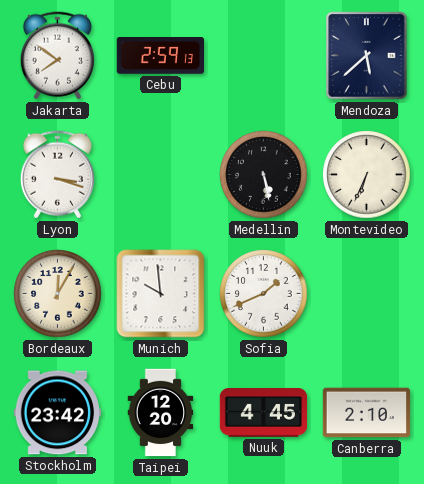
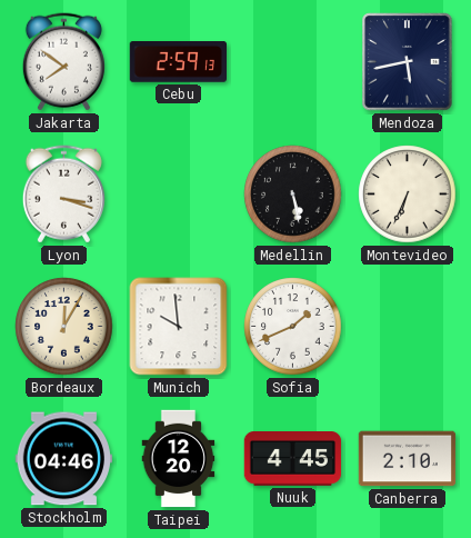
Mendoza: 5:38 -> 5:43
Stockholm: 23:42 -> 04:46
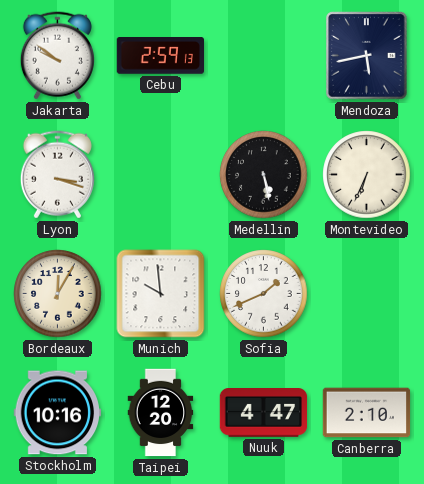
Jakarta: 7:51 -> 9:51
Stockholm: 04:46 -> 10:16
Nuuk: 4:45 -> 4:47
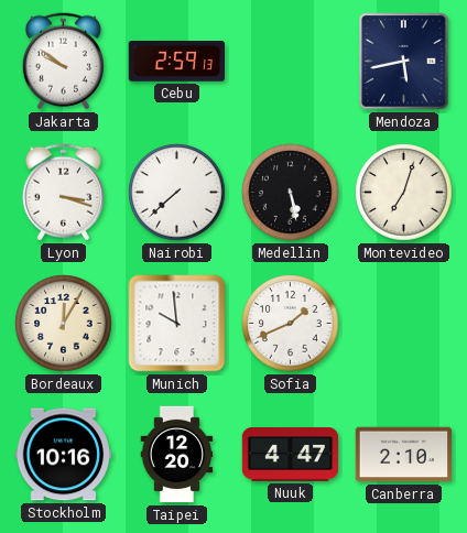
Nairobi: none -> 7:38
Montevideo: 6:34 -> 7:03
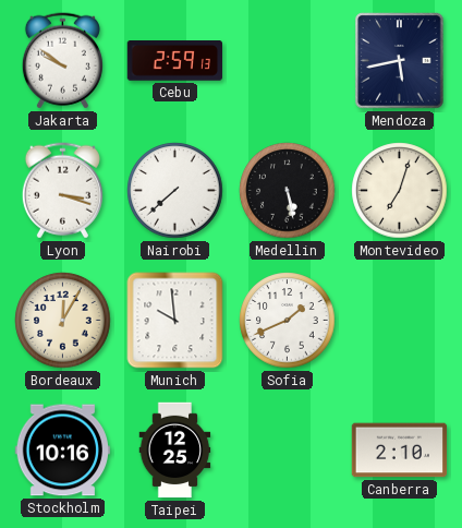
Taipei: 12:20 -> 12:25
Nuuk: 4:47 -> none
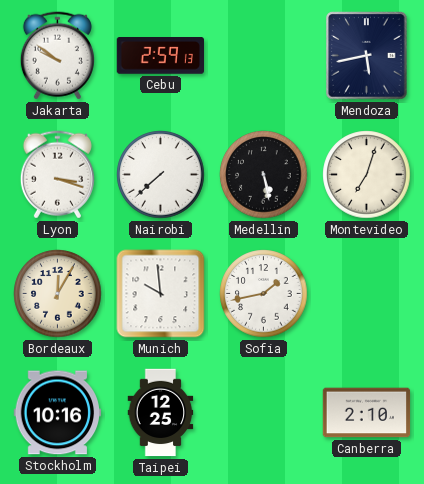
Sofia: 1:41 -> 1:43
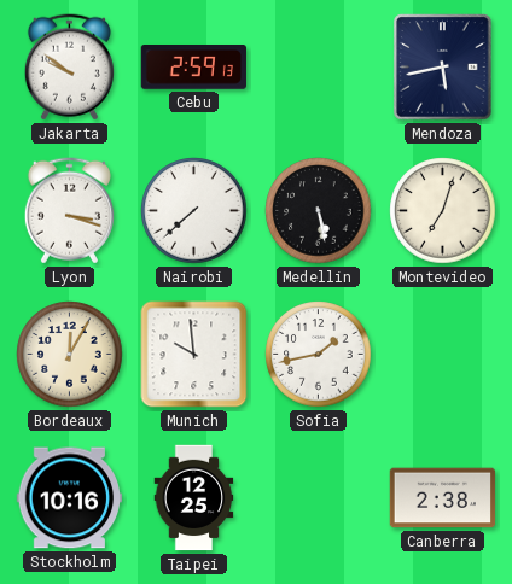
Canberra: 2:10 -> 2:38
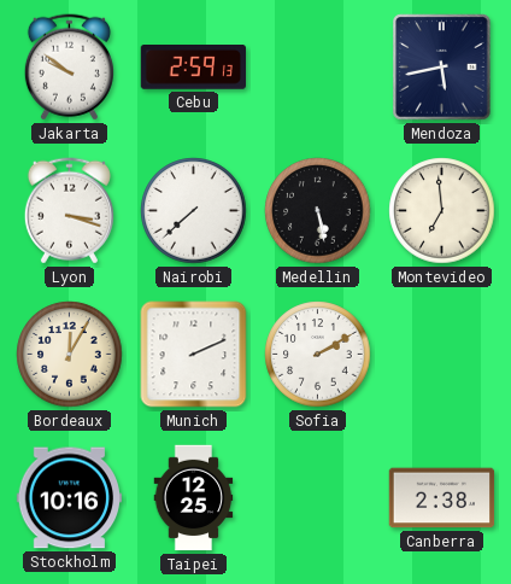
Montevideo: 7:03 -> 6:59
Munich: 9:59 -> 2:11
Sofia: 1:43 -> 2:10
